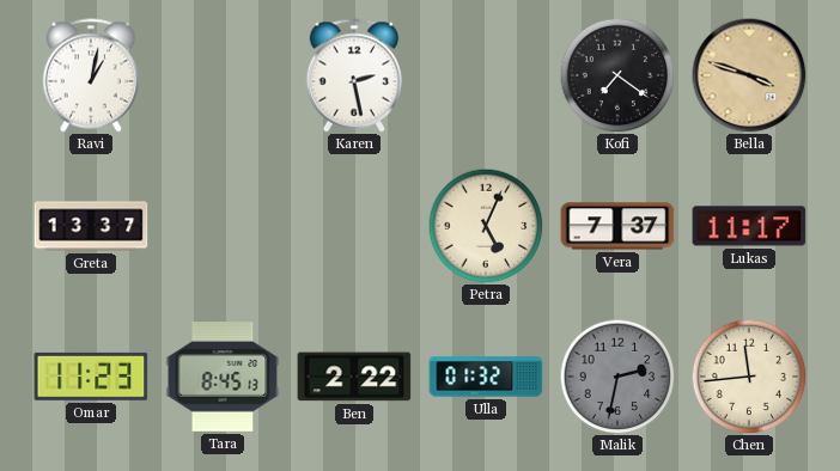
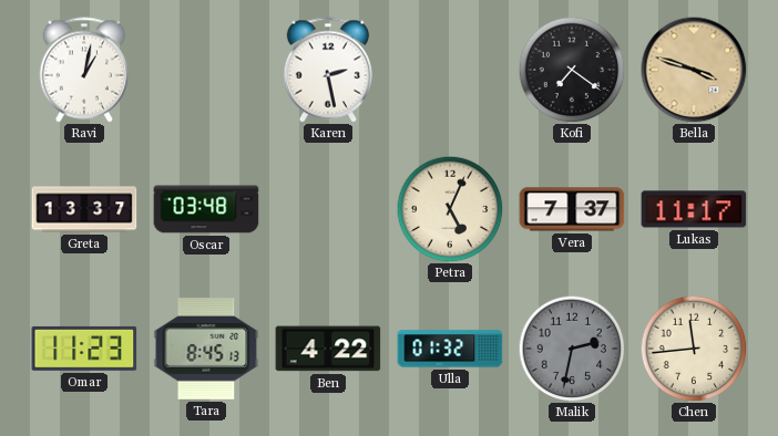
Oscar: none -> 03:48
Ben: 2:22 -> 4:22
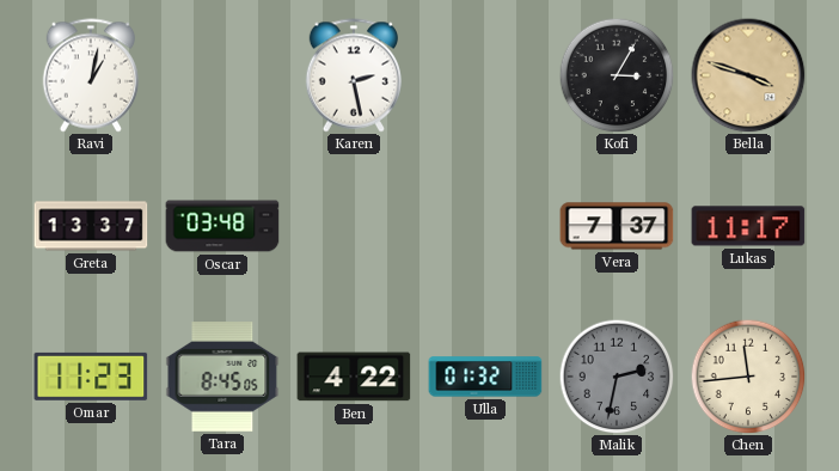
Kofi: 7:21 -> 3:05
Petra: 5:04 -> none
Tara: 8:45:13 -> 8:45:05
